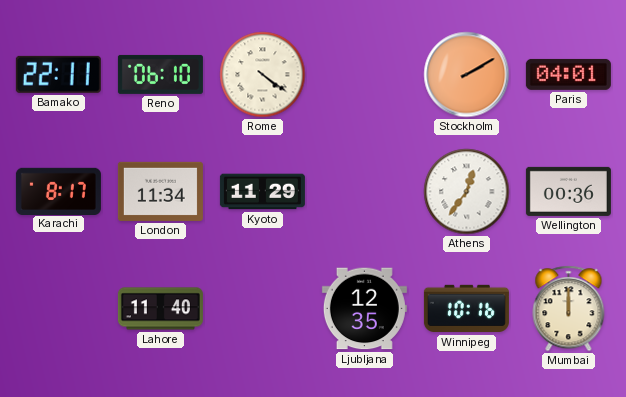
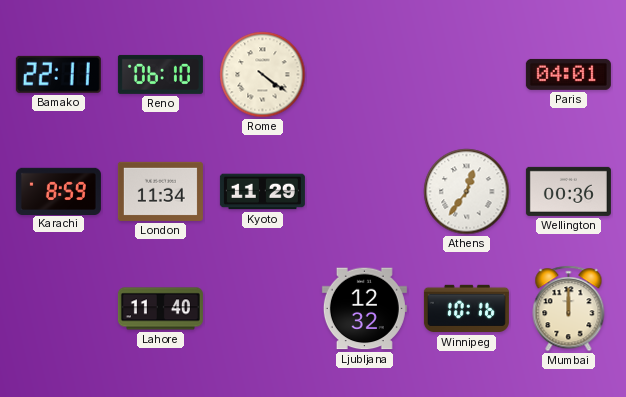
Stockholm: 2:10 -> none
Karachi: 8:17 -> 8:59
Ljubljana: 12:35 -> 12:32
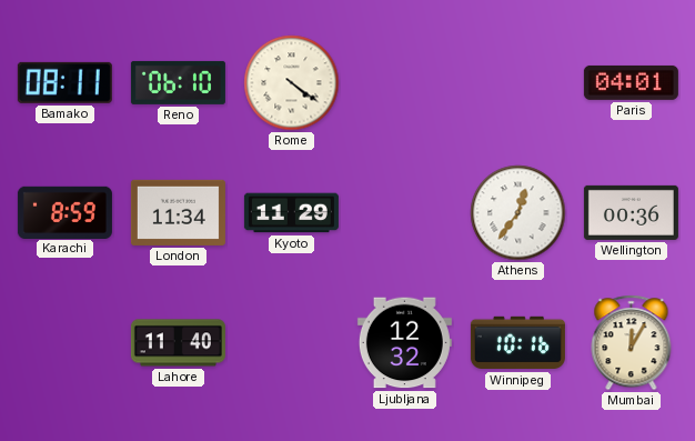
Bamako: 22:11 -> 08:11
Mumbai: 12:00 -> 12:05
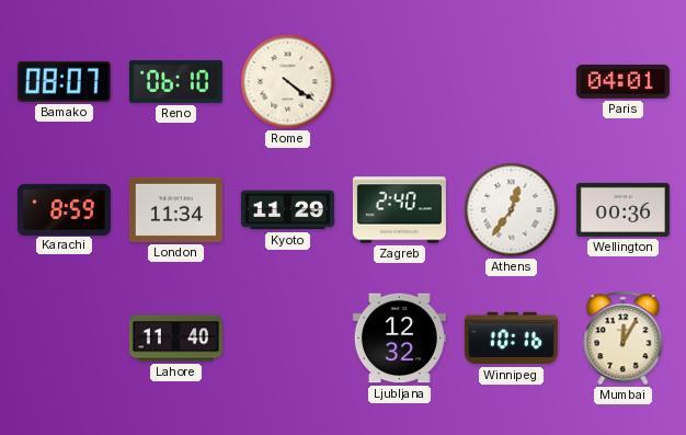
Bamako: 08:11 -> 08:07
Zagreb: none -> 2:40
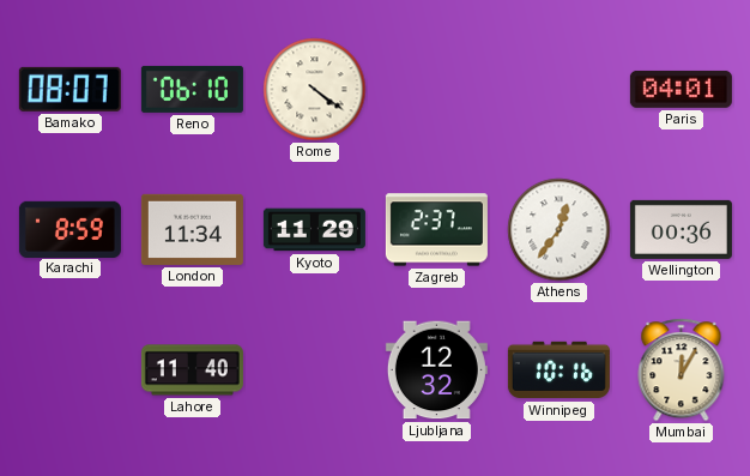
Zagreb: 2:40 -> 2:37
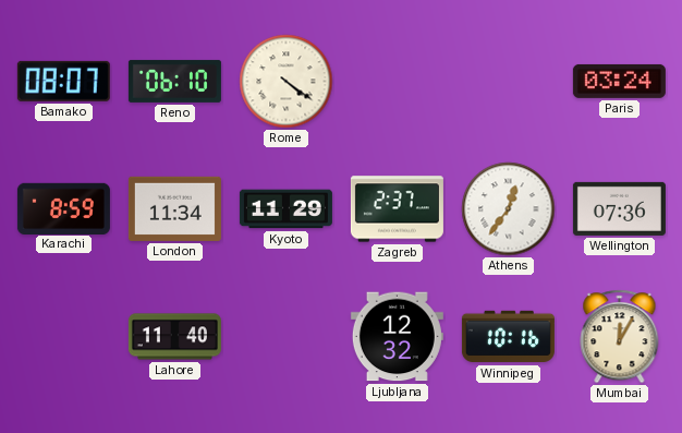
Paris: 04:01 -> 03:24
Wellington: 00:36 -> 07:36
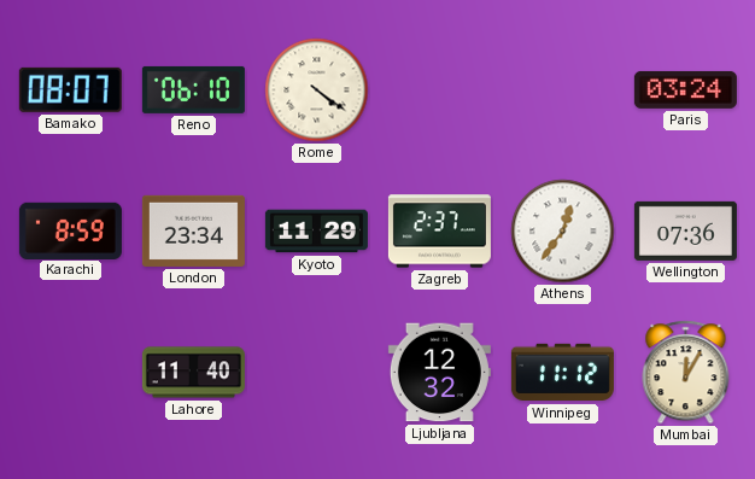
London: 11:34 -> 23:34
Winnipeg: 10:16 -> 11:12
